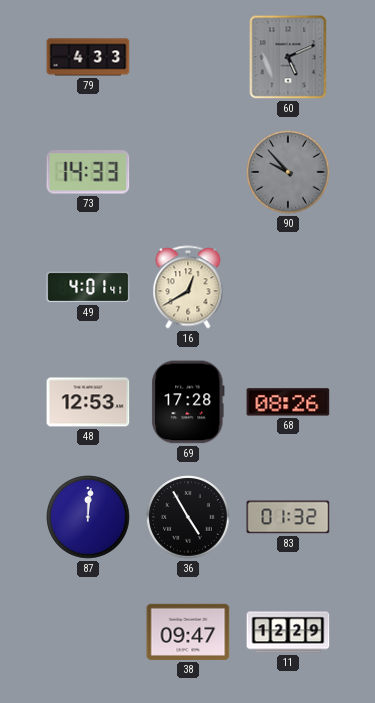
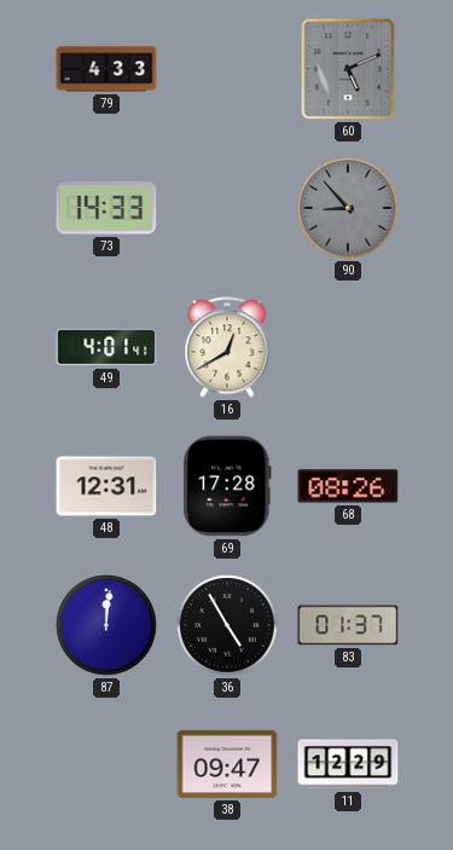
90: 9:53 -> 8:53
48: 12:53 -> 12:31
83: 01:32 -> 01:37
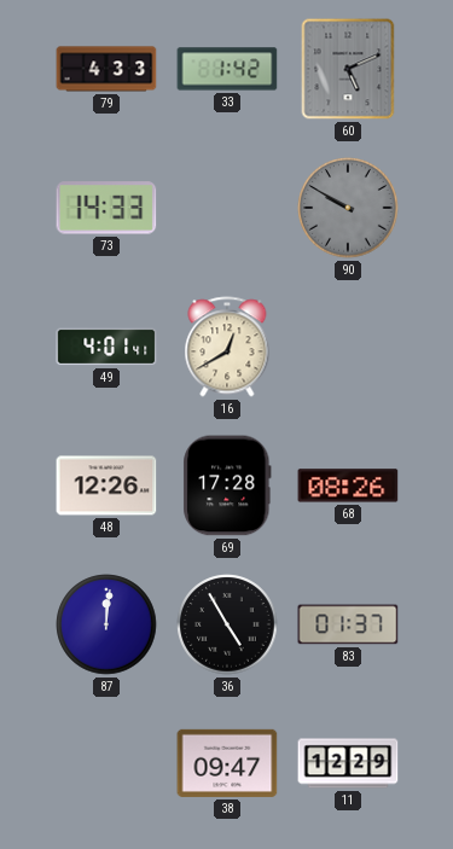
33: none -> 1:42
90: 8:53 -> 9:50
48: 12:31 -> 12:26
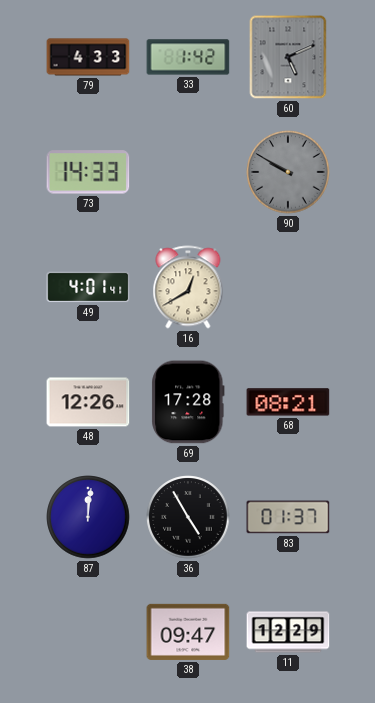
68: 08:26 -> 08:21
